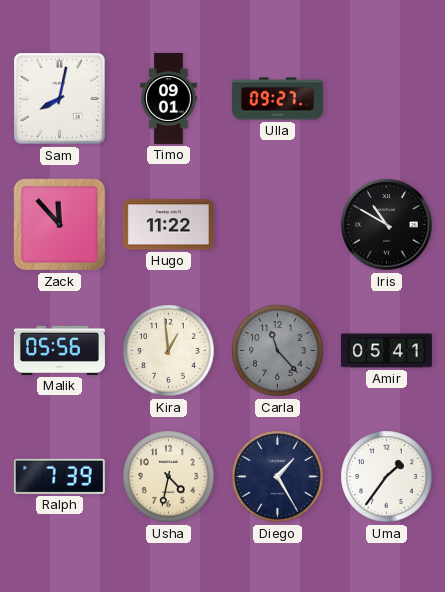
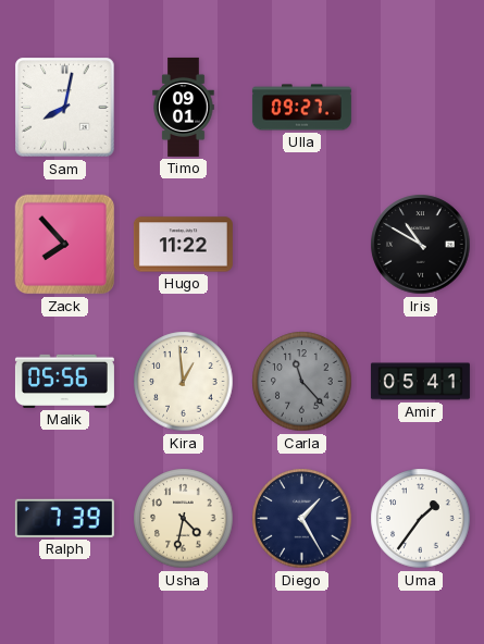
Zack: 11:53 -> 7:53
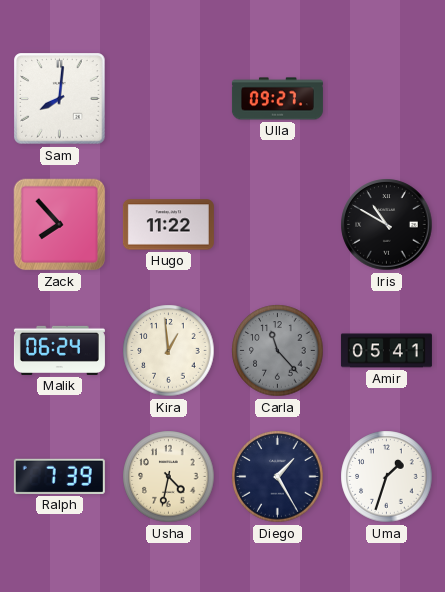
Sam: 8:02 -> 8:01
Timo: 09:01 -> none
Malik: 05:56 -> 06:24
Uma: 1:36 -> 1:33
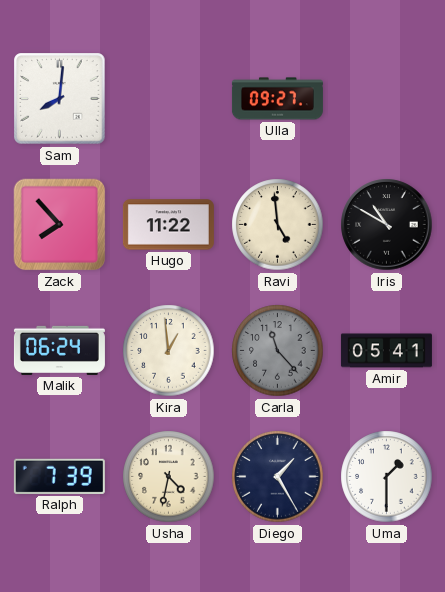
Ravi: none -> 4:59
Uma: 1:33 -> 1:30
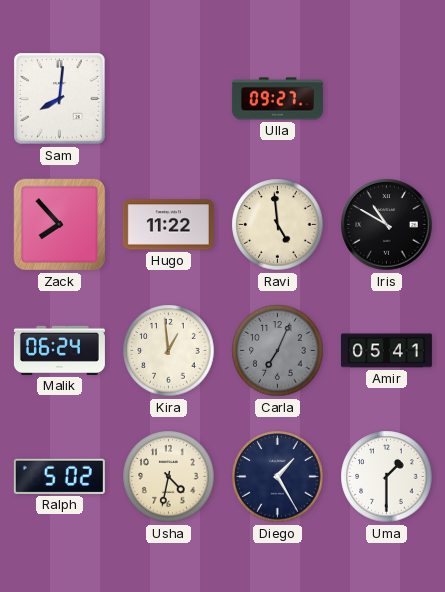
Carla: 11:23 -> 7:04
Ralph: 7:39 -> 5:02
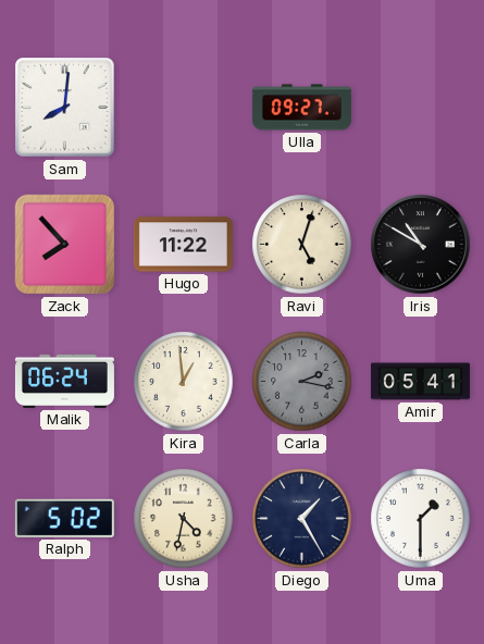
Ravi: 4:59 -> 5:03
Carla: 7:04 -> 2:17
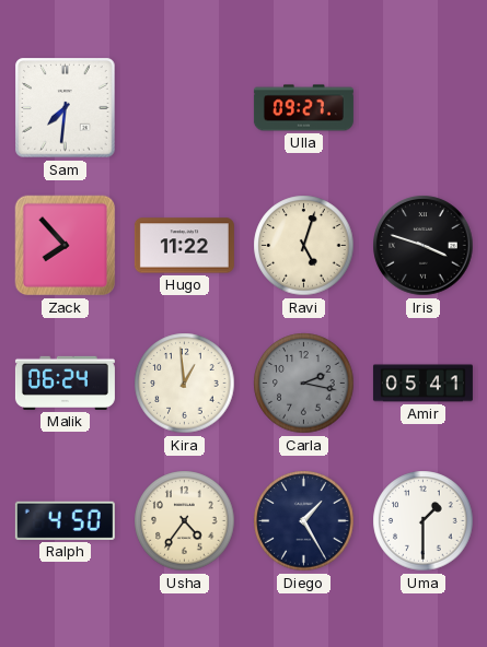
Sam: 8:01 -> 7:31
Iris: 10:50 -> 3:48
Ralph: 5:02 -> 4:50
Usha: 4:32 -> 4:36
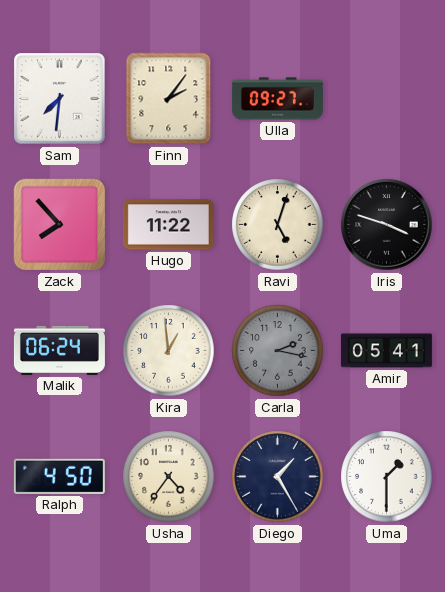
Finn: none -> 2:06
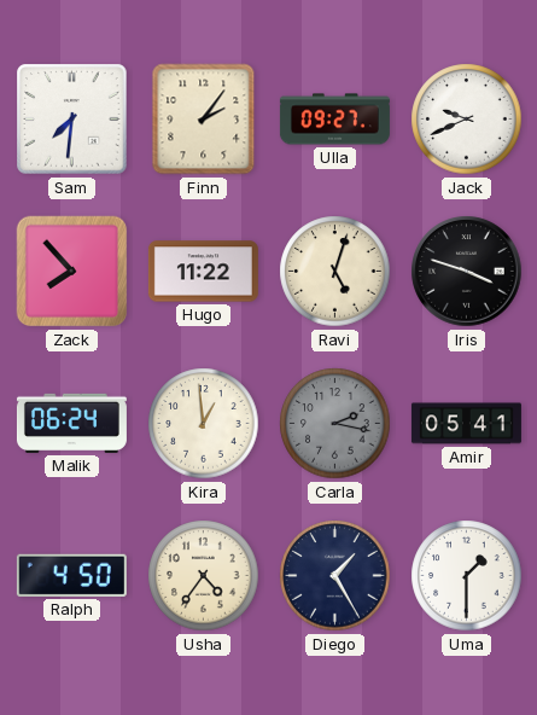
Jack: none -> 9:41
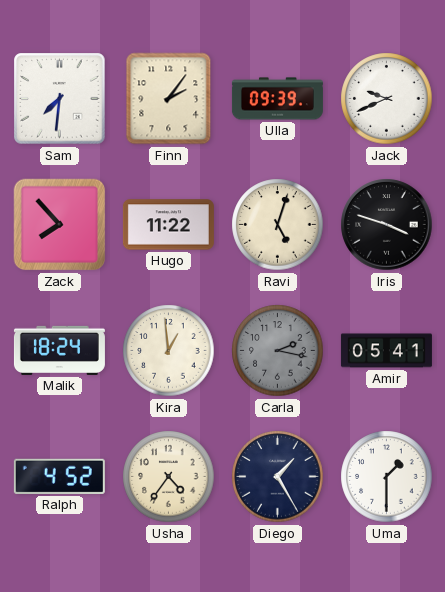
Ulla: 09:27 -> 09:39
Malik: 06:24 -> 18:24
Ralph: 4:50 -> 4:52
